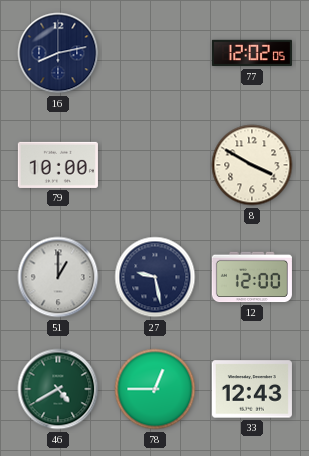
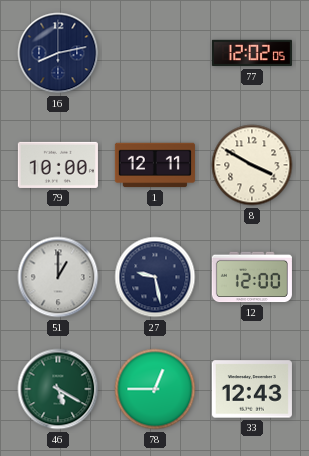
1: none -> 12:11
46: 4:40 -> 5:20
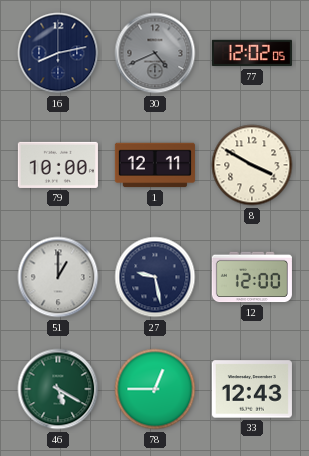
30: none -> 4:41
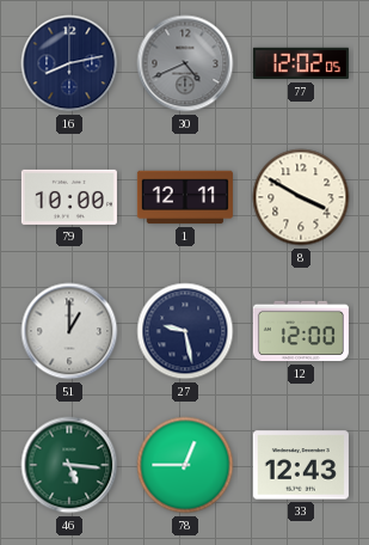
46: 5:20 -> 5:16
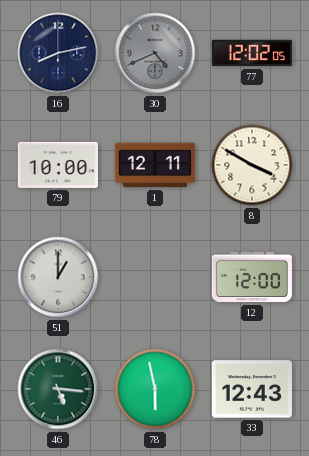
27: 9:28 -> none
78: 12:45 -> 5:58
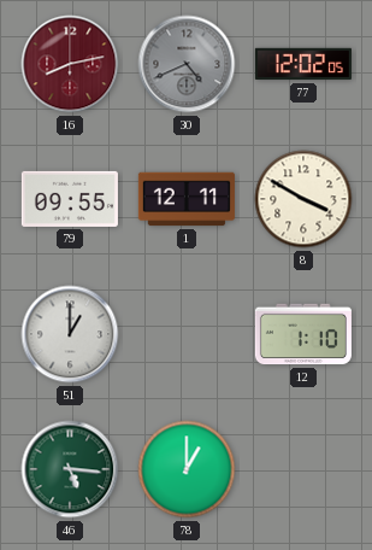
16 dial: navy -> burgundy
79: 10:00 -> 09:55
12: 12:00 -> 1:10
78: 5:58 -> 1:00
33: 12:43 -> none
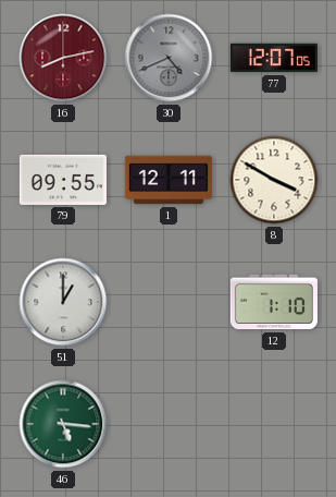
77: 12:02 -> 12:07
78: 1:00 -> none
